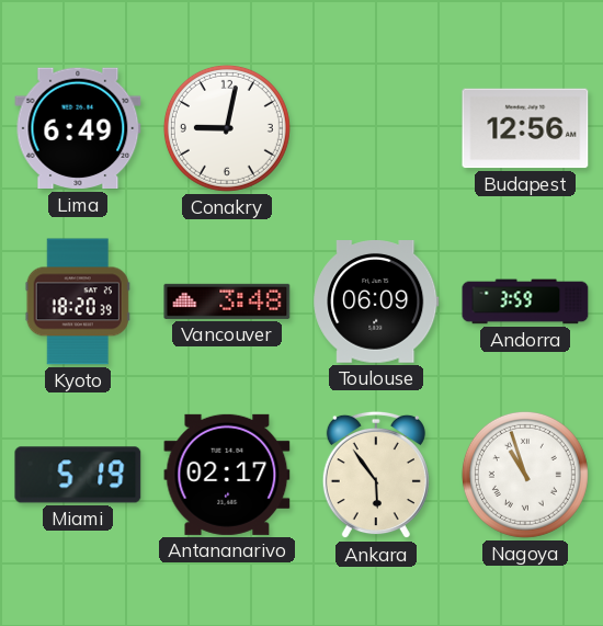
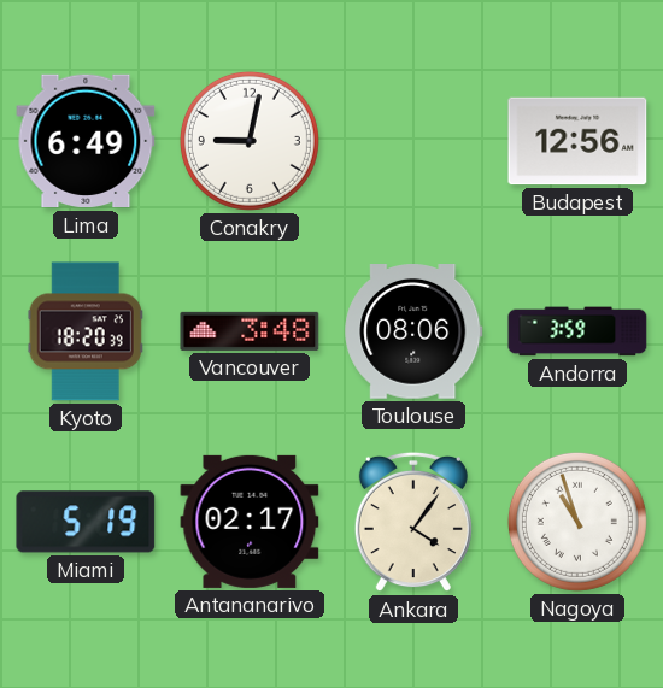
Toulouse: 06:09 -> 08:06
Ankara: 5:54 -> 4:06
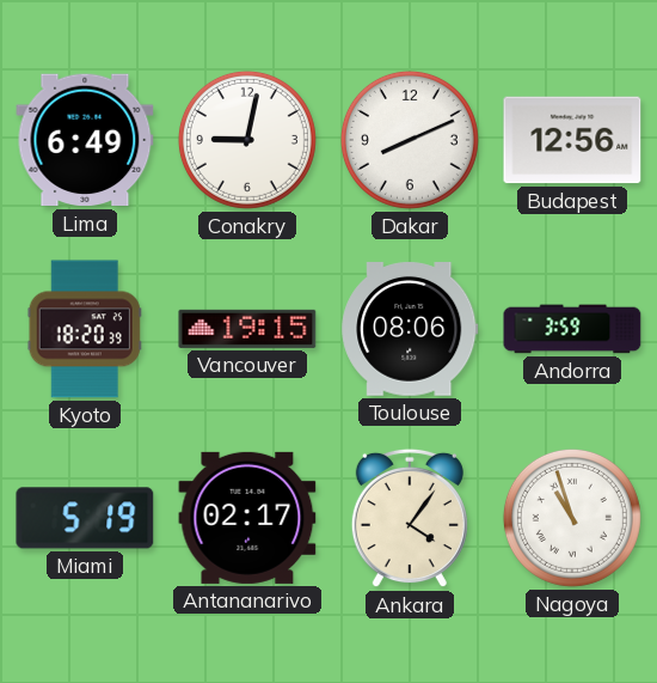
Dakar: none -> 8:11
Vancouver: 3:48 -> 19:15
